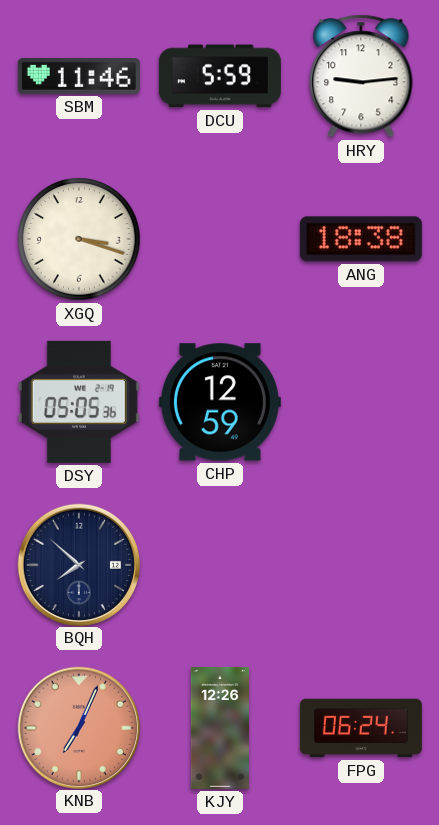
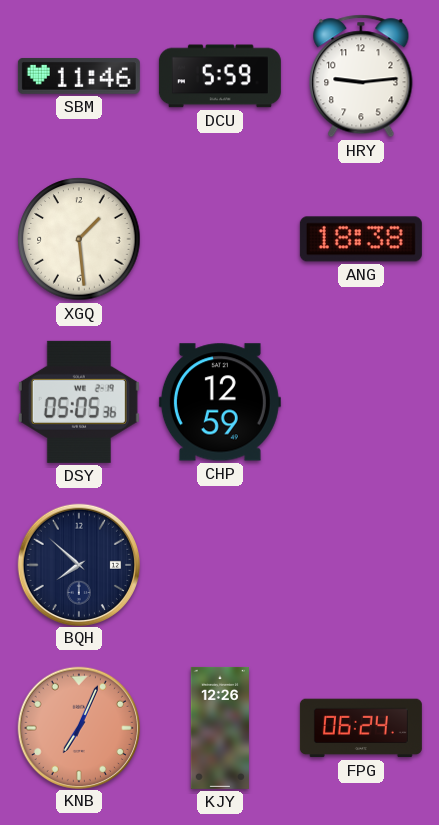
XGQ: 3:18 -> 1:29
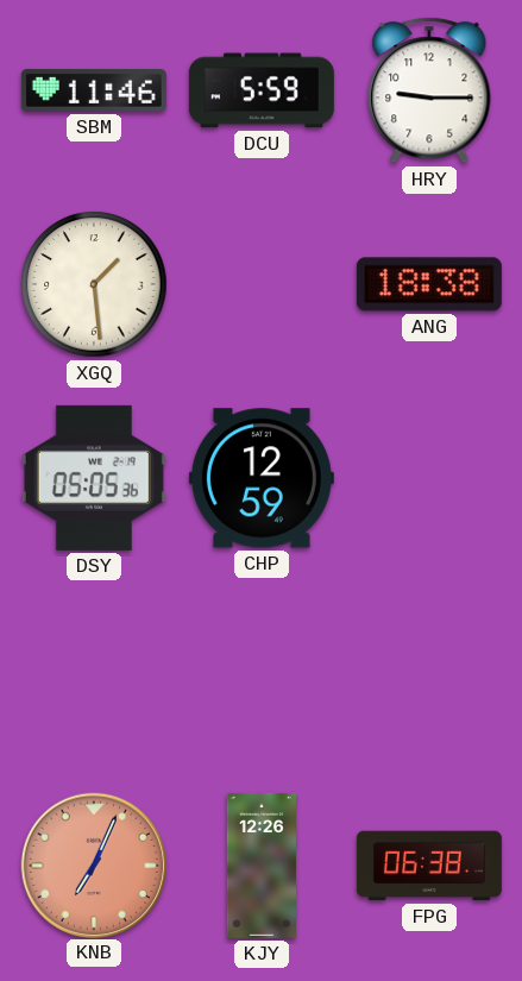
HRY: 9:14 -> 9:15
BQH: 7:52 -> none
FPG: 06:24 -> 06:38
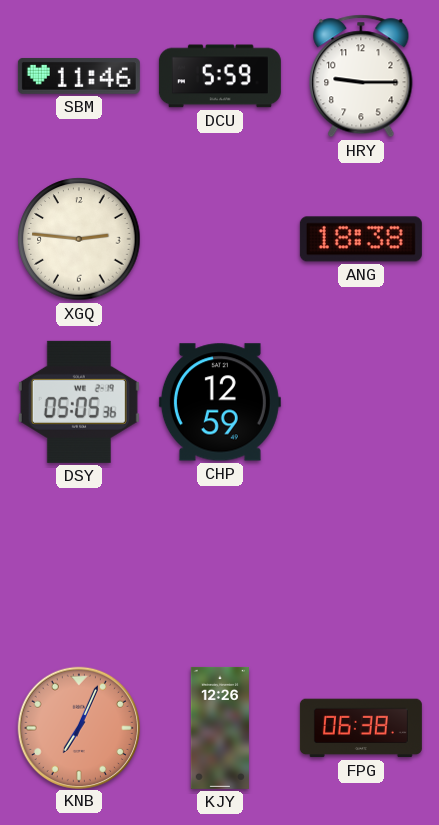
XGQ: 1:29 -> 2:46
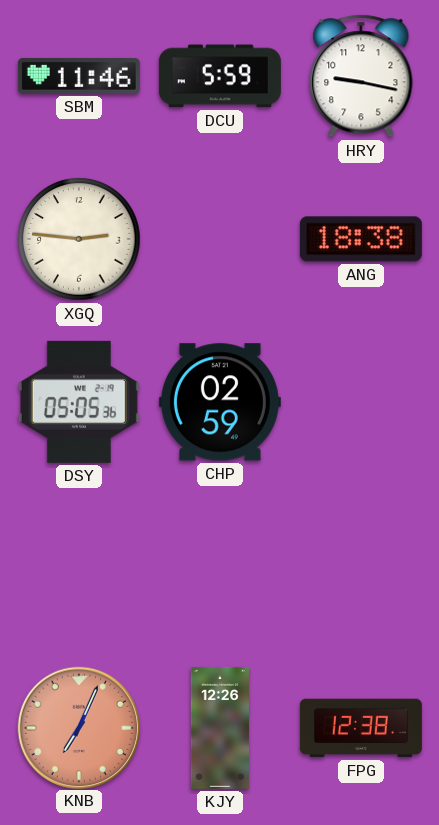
HRY: 9:15 -> 9:17
CHP: 12:59 -> 02:59
FPG: 06:38 -> 12:38
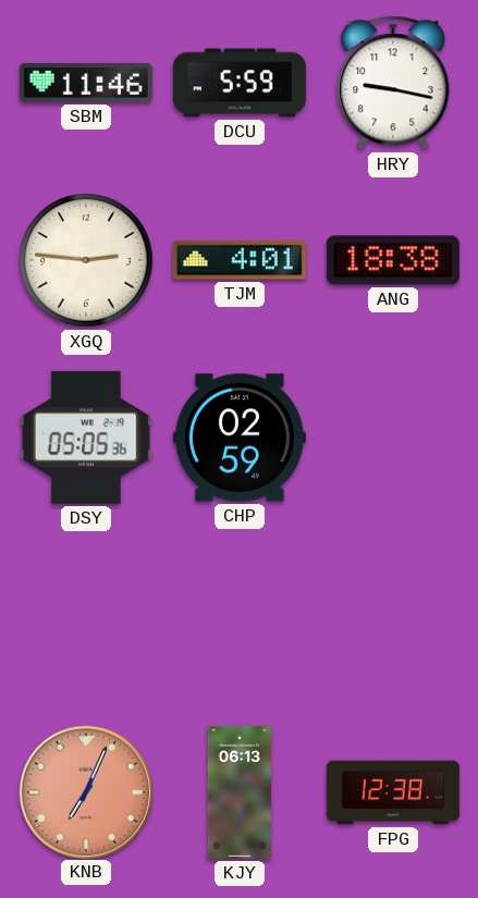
TJM: none -> 4:01
KJY: 12:26 -> 06:13
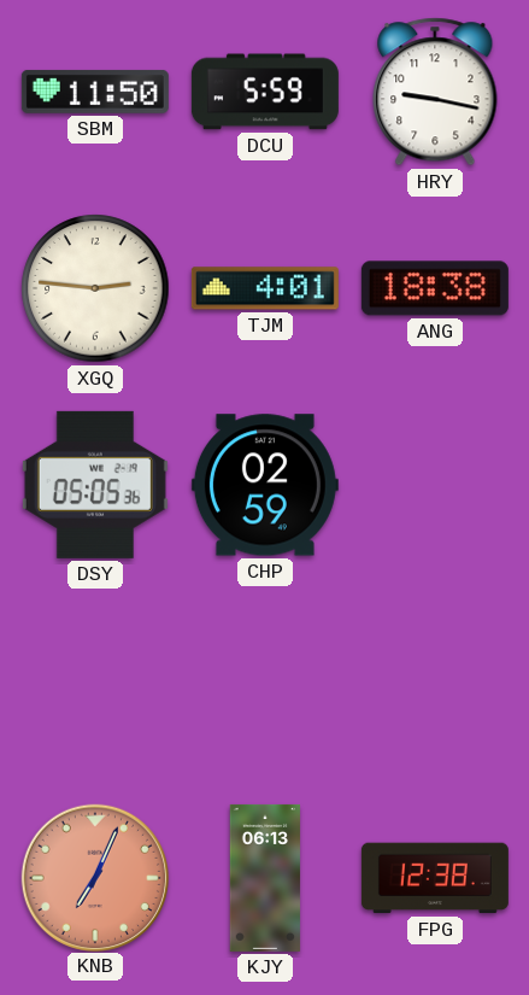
SBM: 11:46 -> 11:50
